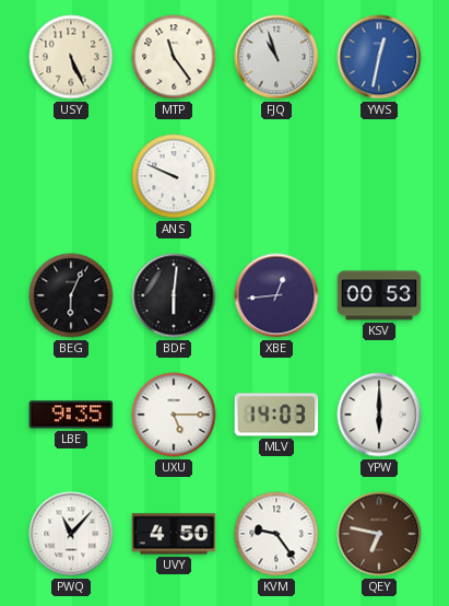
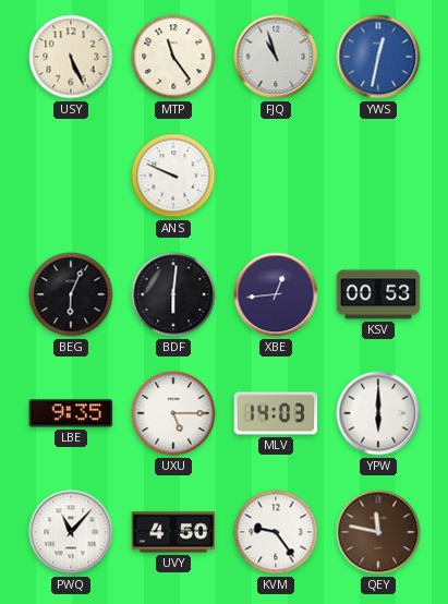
QEY: 6:47 -> 11:47
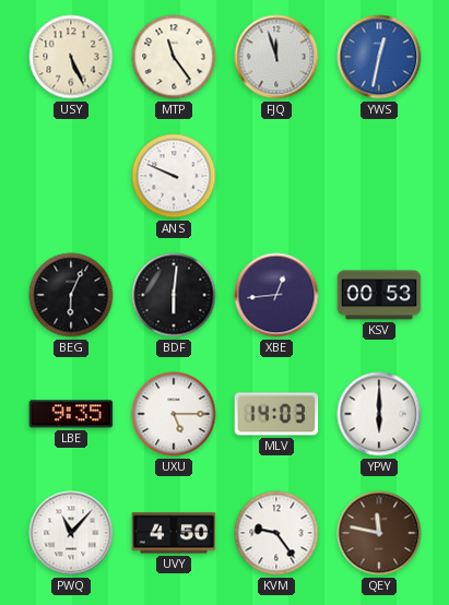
FJQ: 10:57 -> 11:57
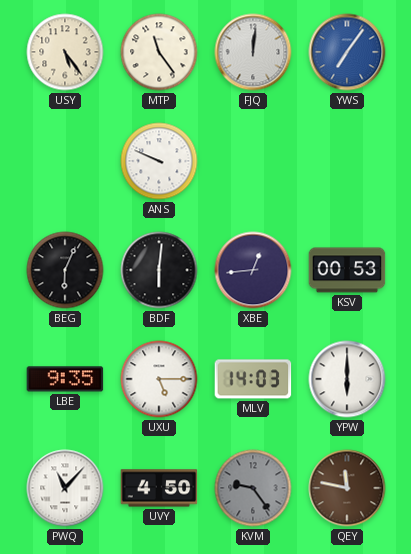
USY: 5:26 -> 5:24
FJQ: 11:57 -> 12:01
YWS: 12:32 -> 7:06
KVM dial: white -> grey
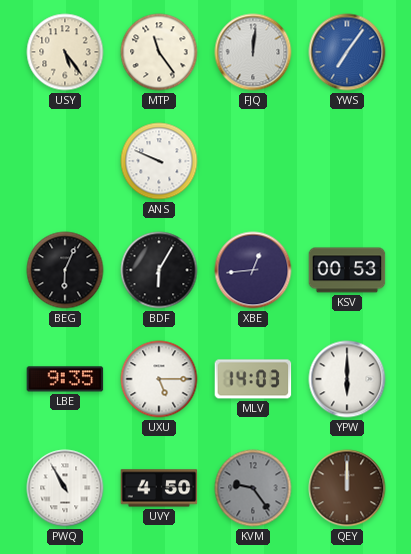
BDF: 6:01 -> 6:05
PWQ: 11:07 -> 10:55
QEY: 11:47 -> 12:00
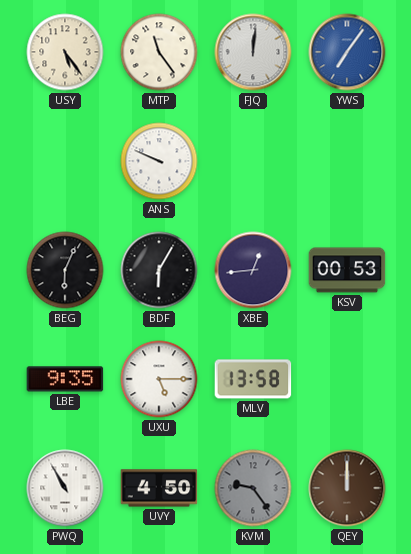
MLV: 14:03 -> 13:58
YPW: 6:00 -> none
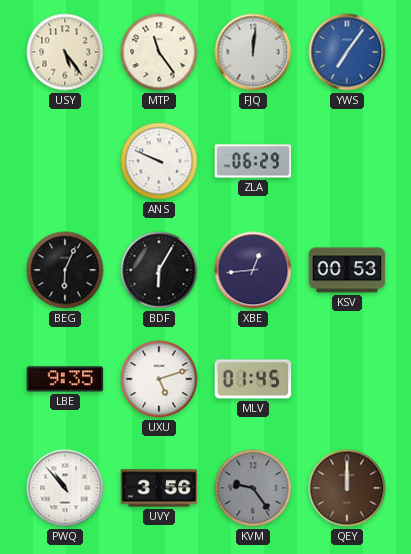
ZLA: none -> 06:29
UXU: 5:15 -> 5:12
MLV: 13:58 -> 01:45
PWQ: 10:55 -> 10:53
UVY: 4:50 -> 3:56
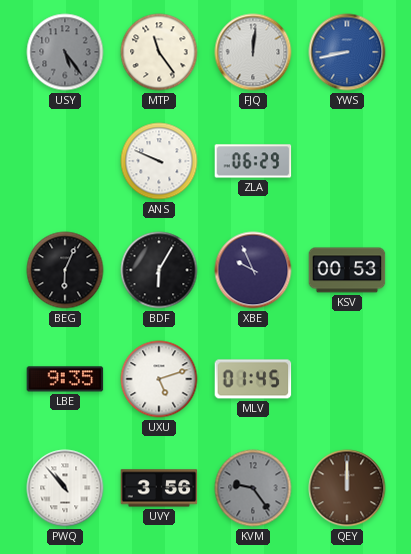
USY dial: cream -> grey
YWS: 7:06 -> 8:43
XBE: 12:44 -> 9:56
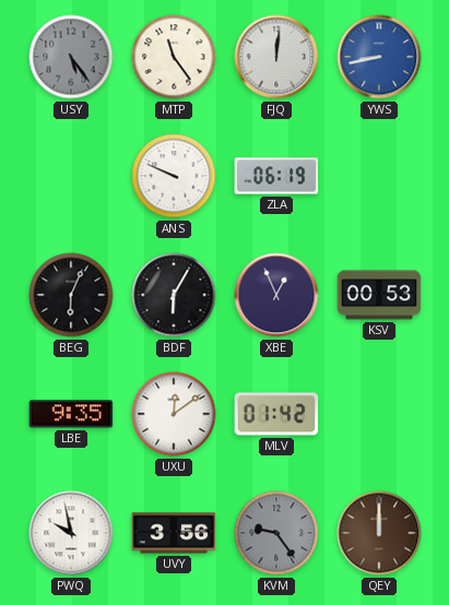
ZLA: 06:29 -> 06:19
XBE: 9:56 -> 12:56
UXU: 5:12 -> 12:09
MLV: 01:45 -> 01:42
PWQ: 10:53 -> 9:58
